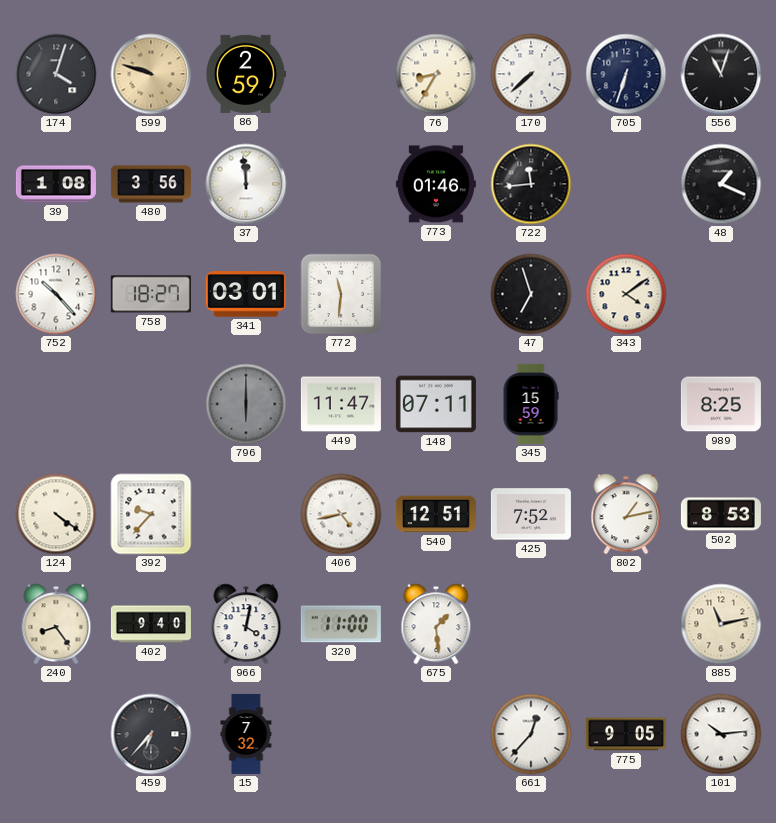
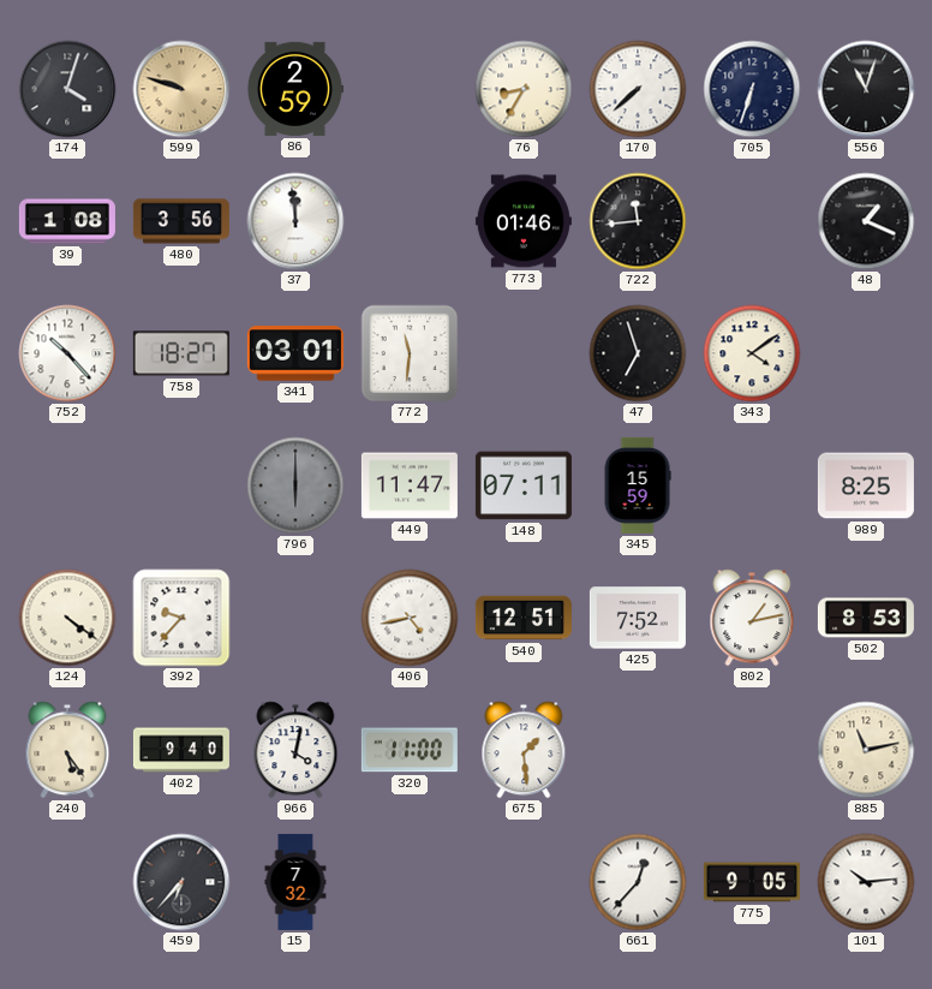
240: 8:24 -> 5:24
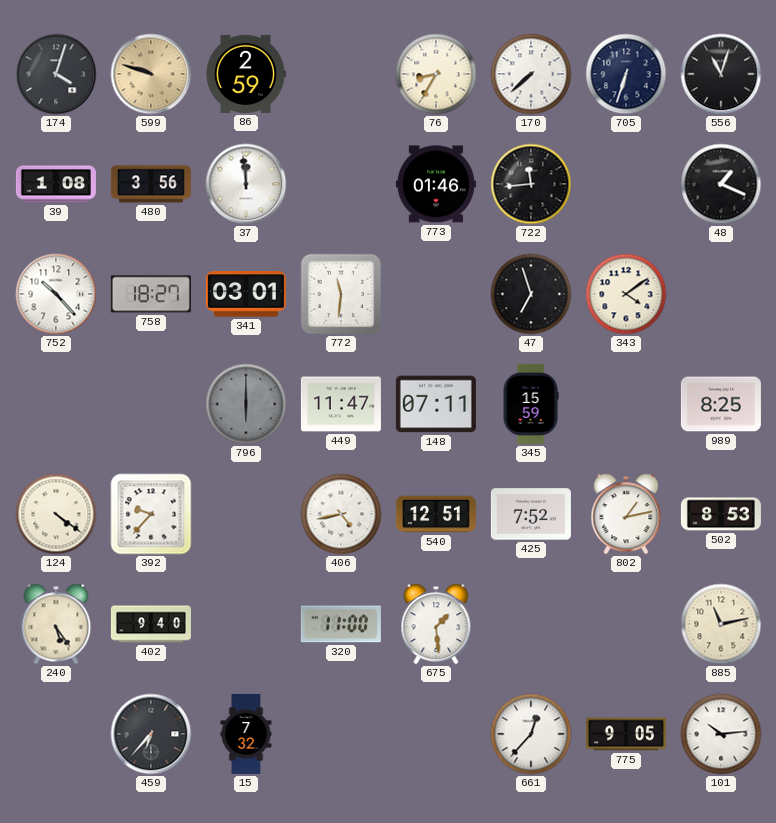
966: 4:02 -> none
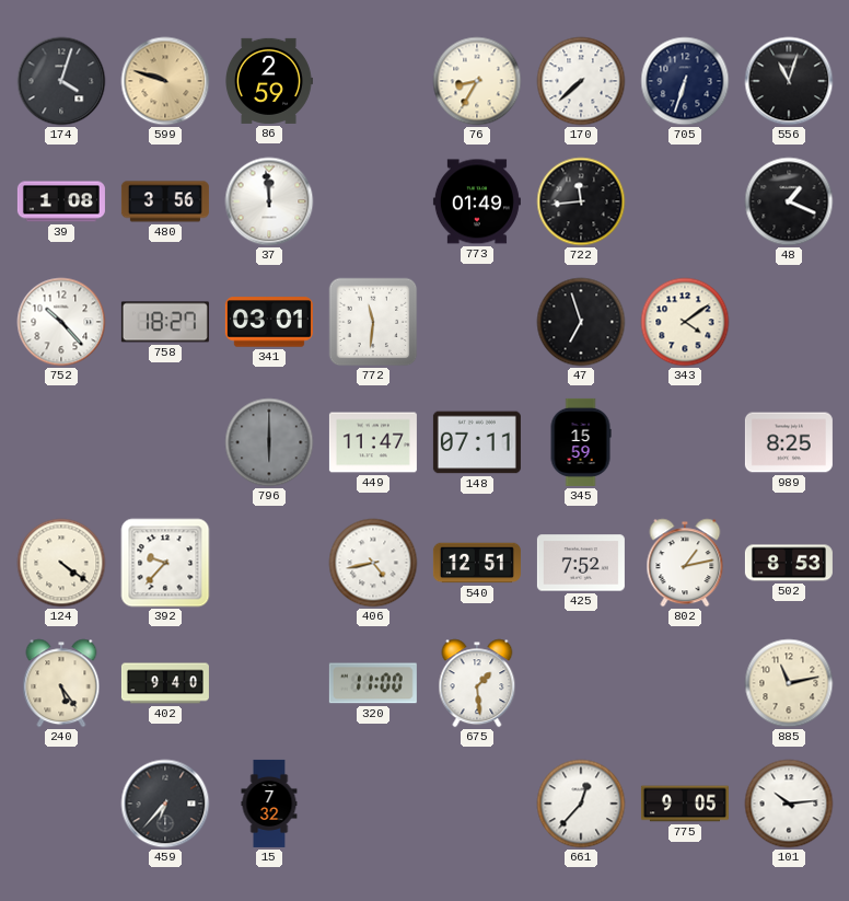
773: 01:46 -> 01:49
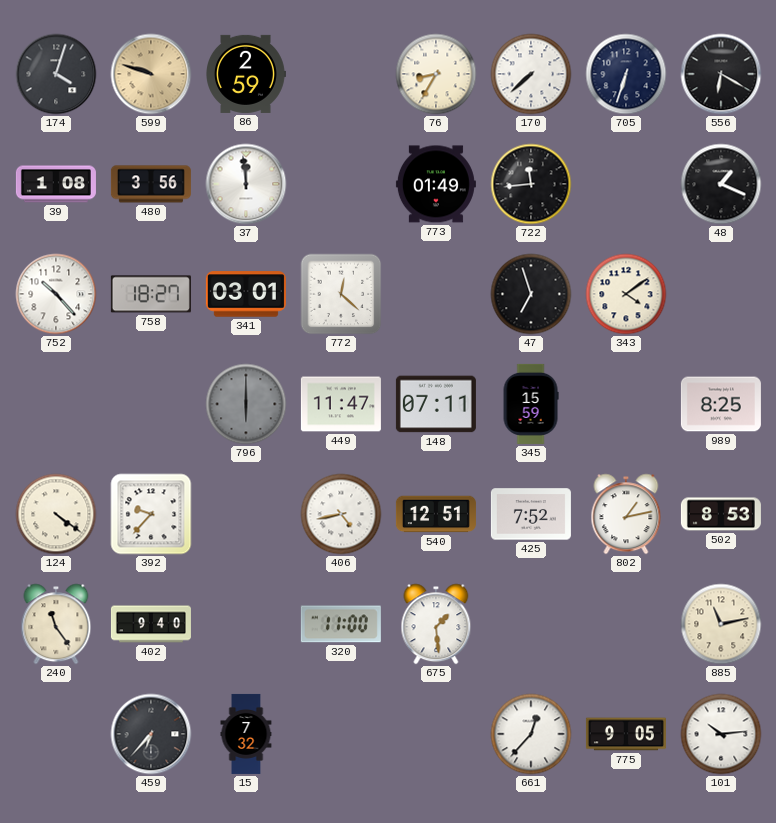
556: 11:03 -> 6:20
772: 11:31 -> 12:22
240: 5:24 -> 11:24
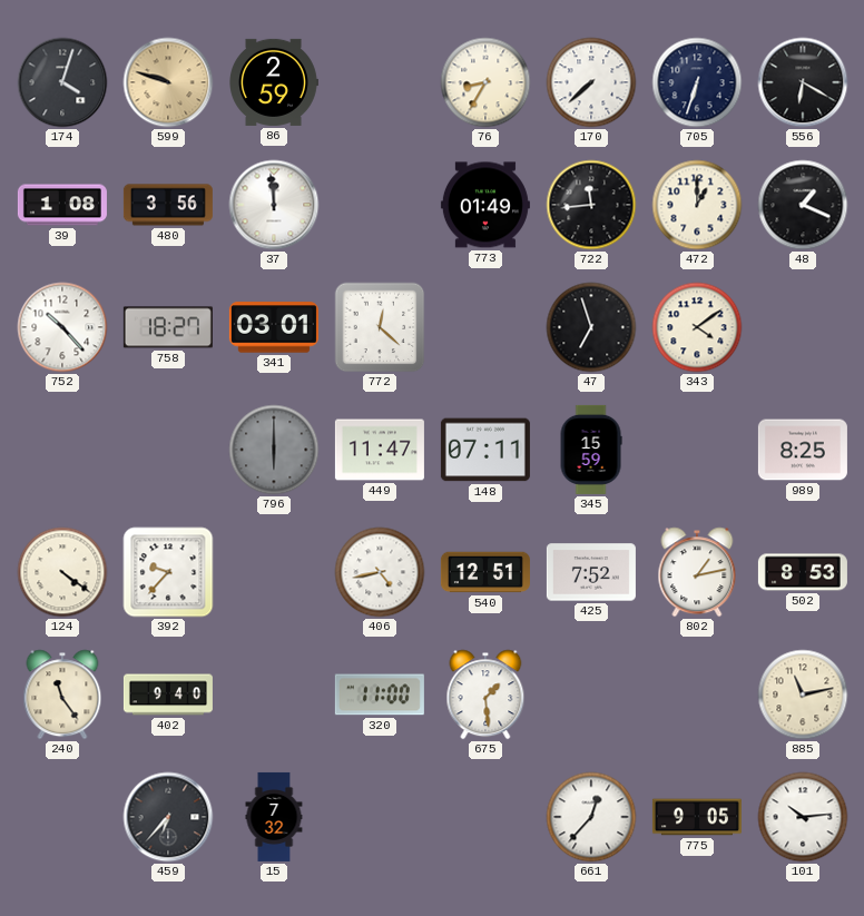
472: none -> 1:00
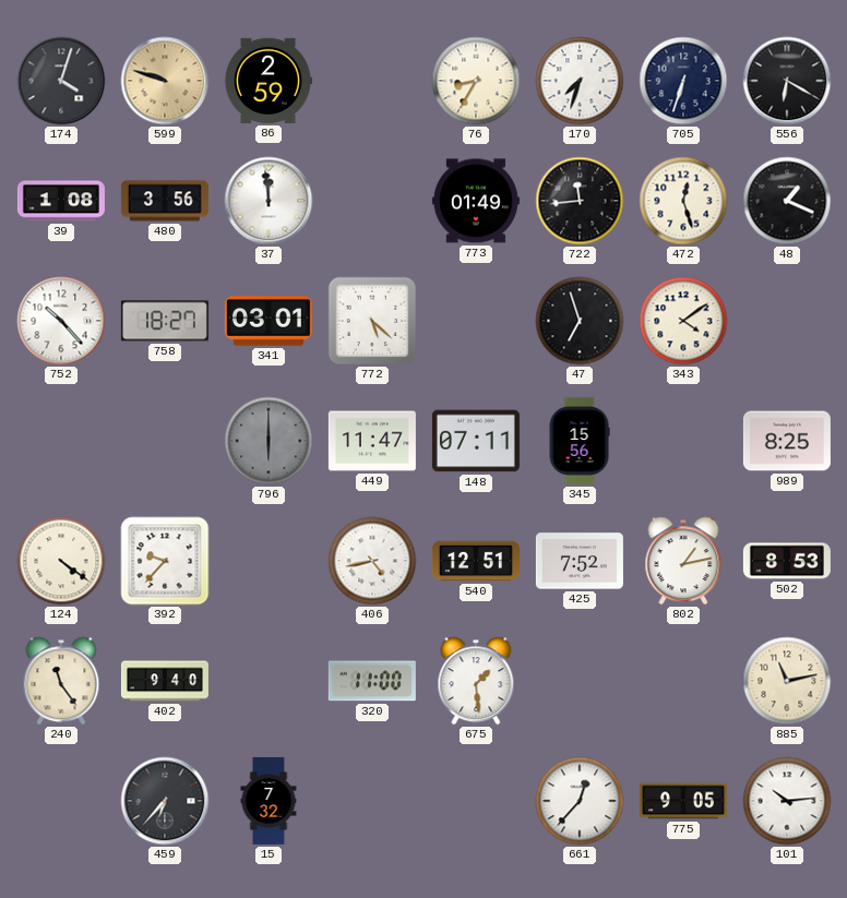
170: 7:38 -> 7:33
472: 1:00 -> 12:27
772: 12:22 -> 5:22
345: 15:59 -> 15:56
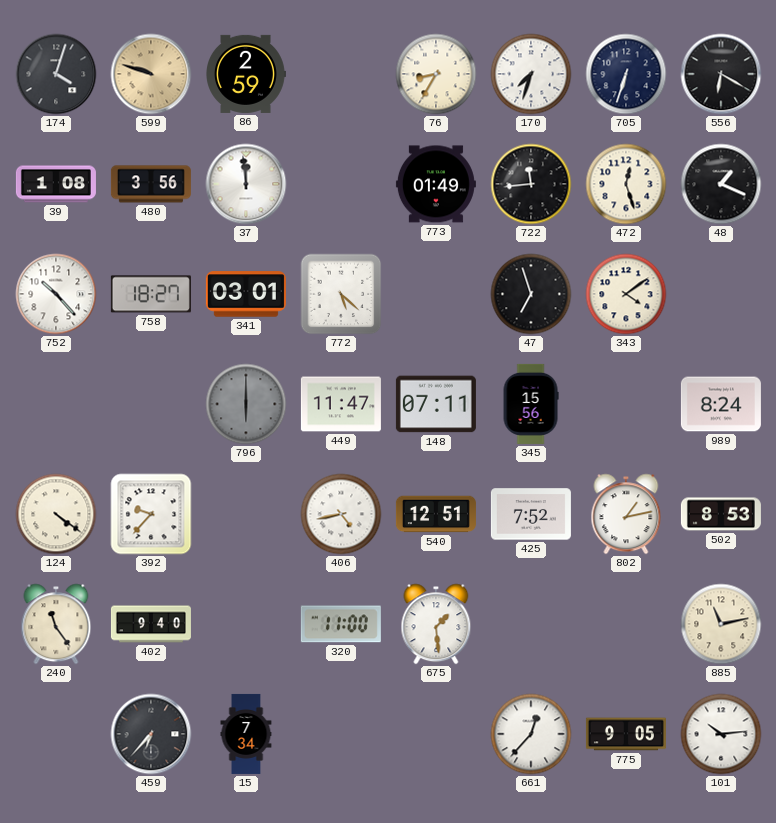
989: 8:25 -> 8:24
15: 7:32 -> 7:34
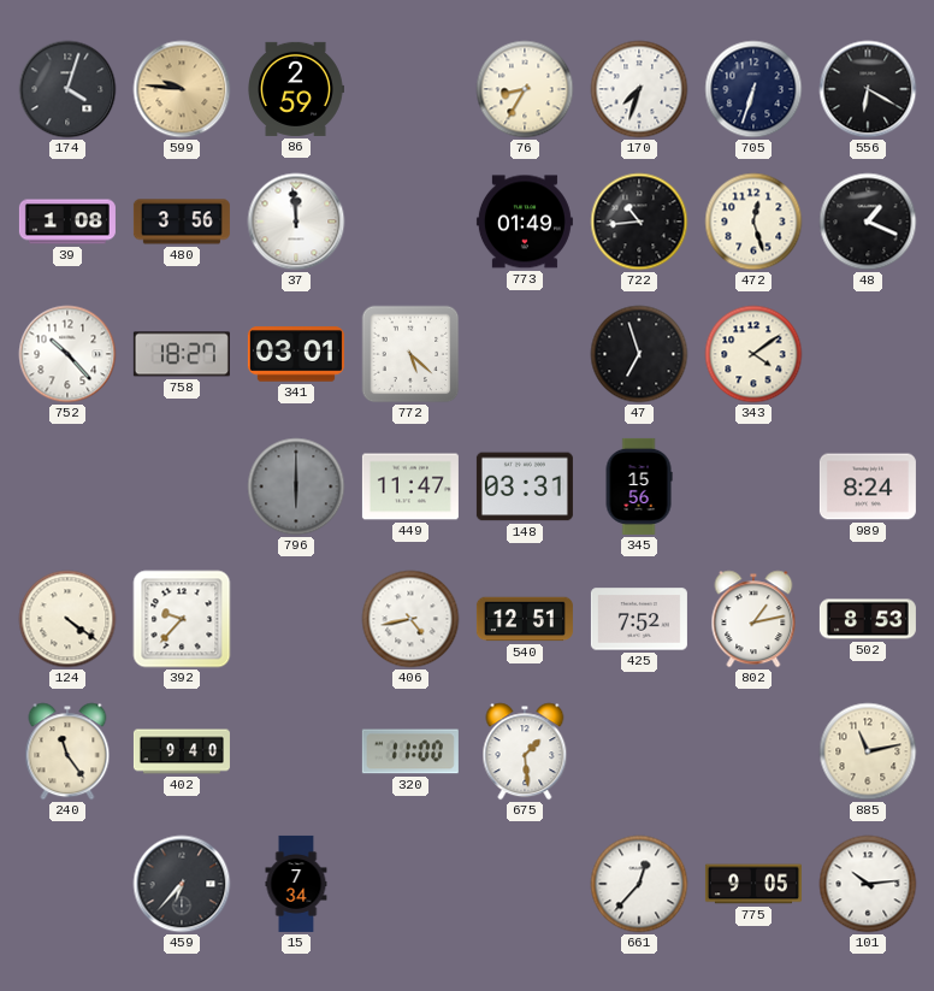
599: 9:48 -> 9:46
722: 11:44 -> 10:44
148: 07:11 -> 03:31
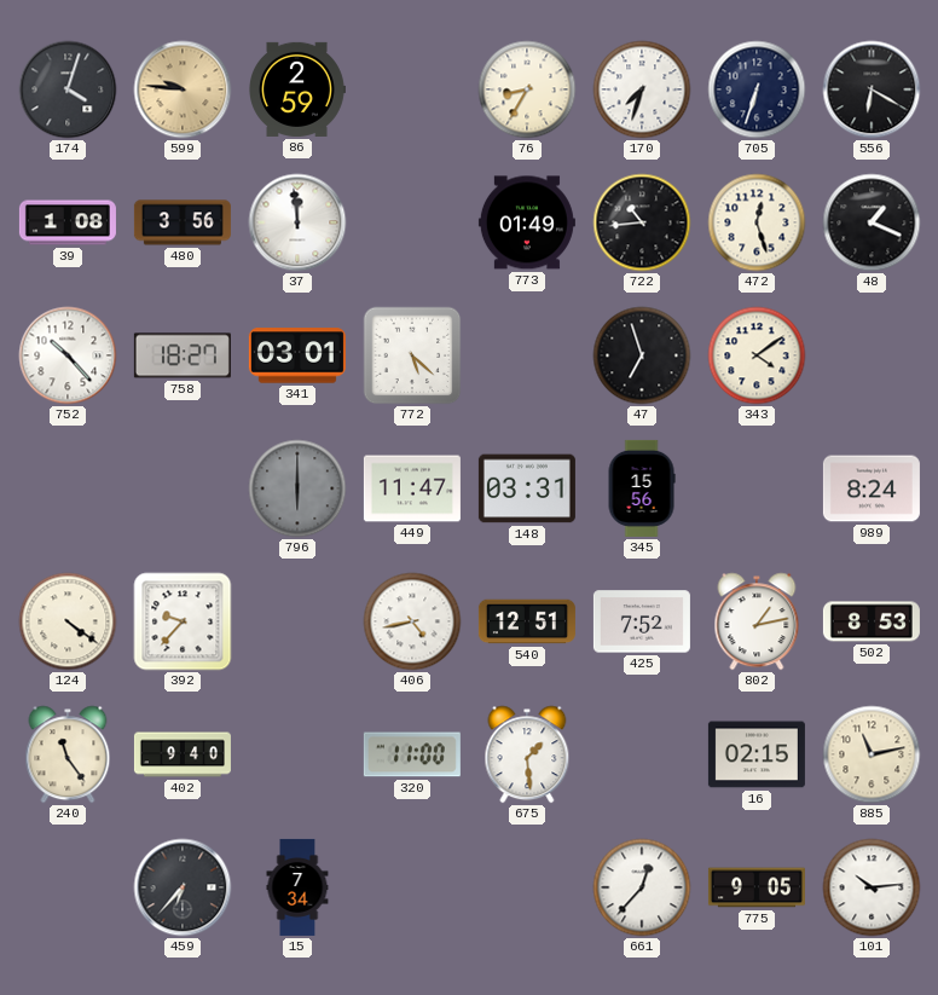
16: none -> 02:15
